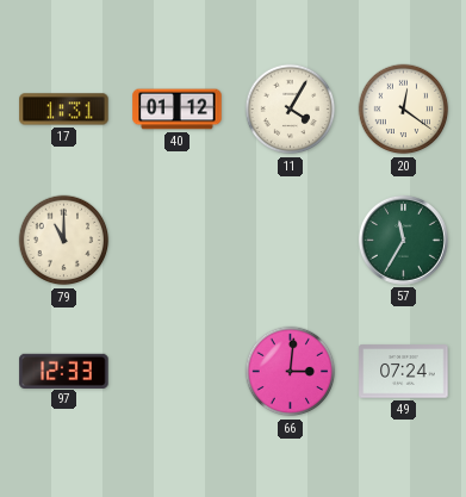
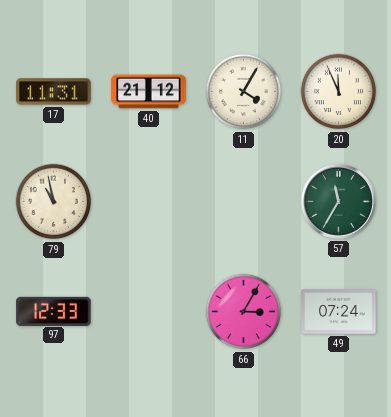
17: 1:31 -> 11:31
40: 01:12 -> 21:12
20: 12:21 -> 11:56
79: 11:00 -> 10:58
66: 3:01 -> 3:05
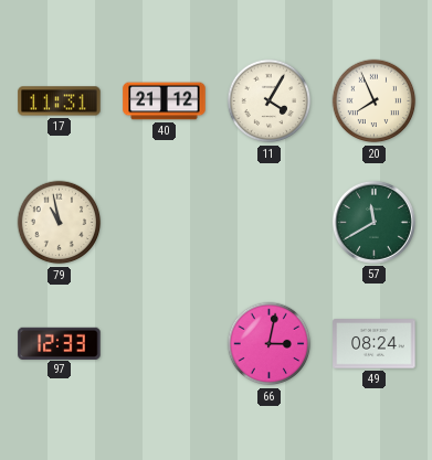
20: 11:56 -> 7:56
57: 11:35 -> 11:40
66: 3:05 -> 3:02
49: 07:24 -> 08:24
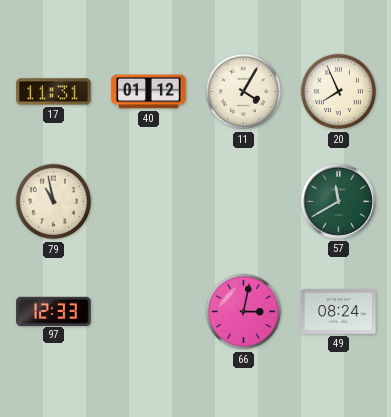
40: 21:12 -> 01:12
